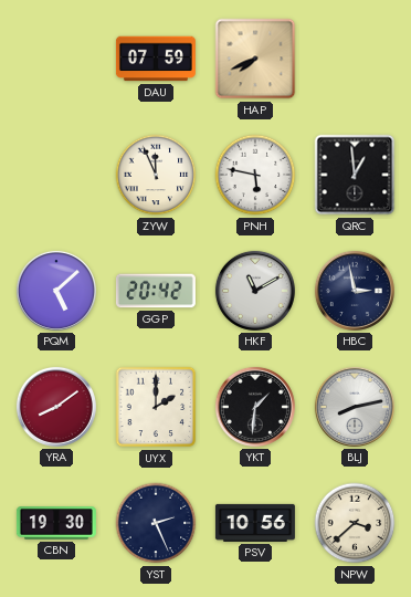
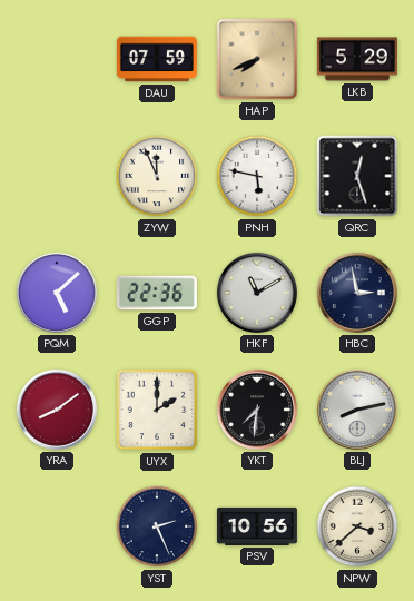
LKB: none -> 5:29
QRC: 12:59 -> 12:27
GGP: 20:42 -> 22:36
YKT: 1:31 -> 7:31
CBN: 19:30 -> none
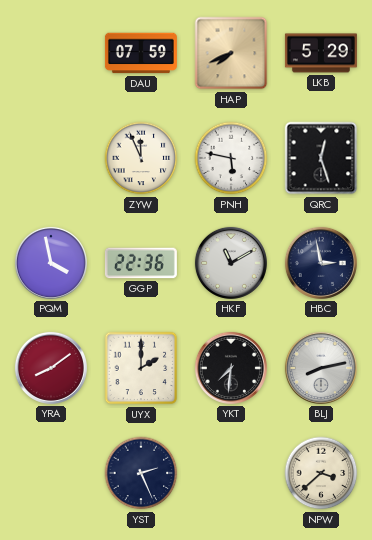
PQM: 5:08 -> 3:58
PSV: 10:56 -> none
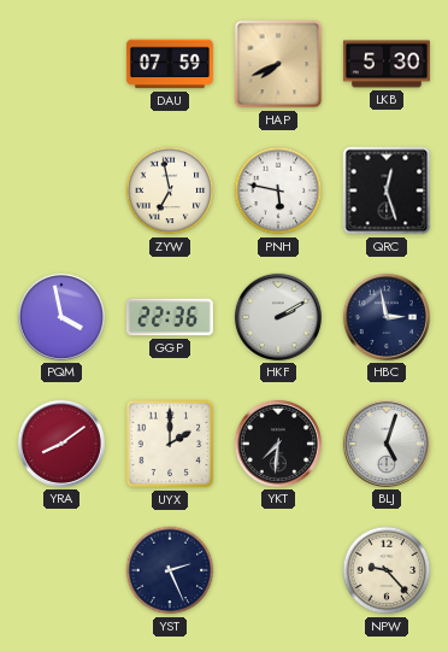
LKB: 5:29 -> 5:30
ZYW: 11:56 -> 6:58
HKF: 11:10 -> 2:10
BLJ: 8:13 -> 5:03
NPW: 3:38 -> 9:23
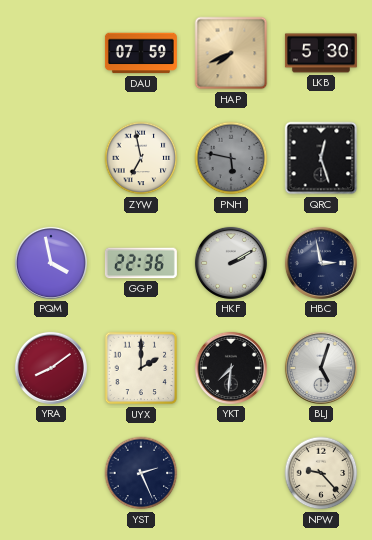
PNH dial: white -> grey
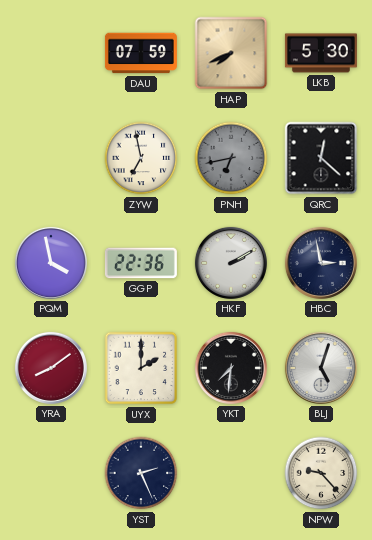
PNH: 5:47 -> 6:43
QRC: 12:27 -> 12:22
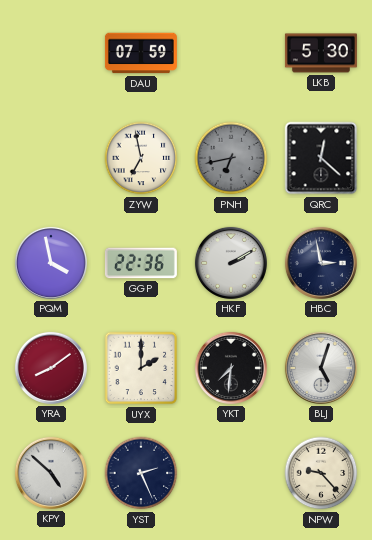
HAP: 7:41 -> none
KPY: none -> 4:52
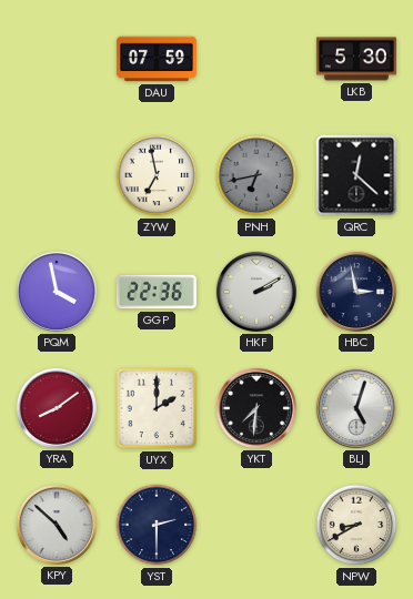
YST: 2:26 -> 2:30
NPW: 9:23 -> 8:40
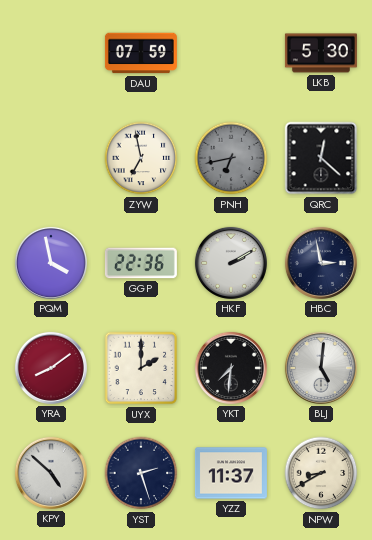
BLJ: 5:03 -> 5:01
YST: 2:30 -> 2:27
YZZ: none -> 11:37
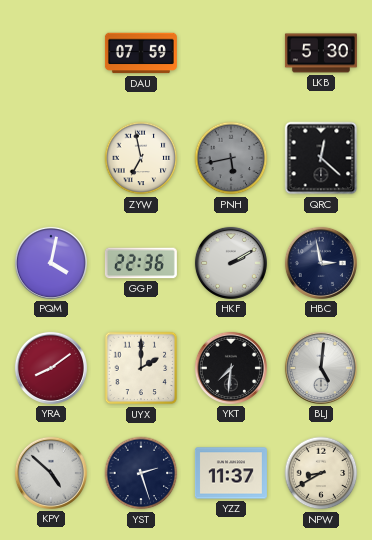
PNH: 6:43 -> 5:43
PQM: 3:58 -> 4:02
